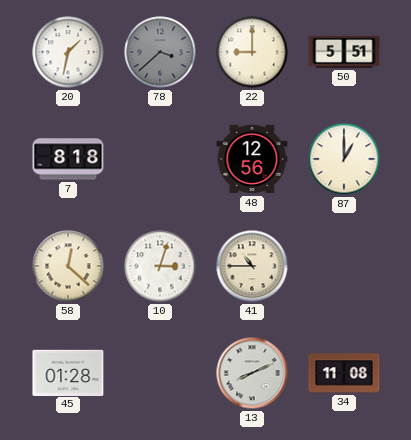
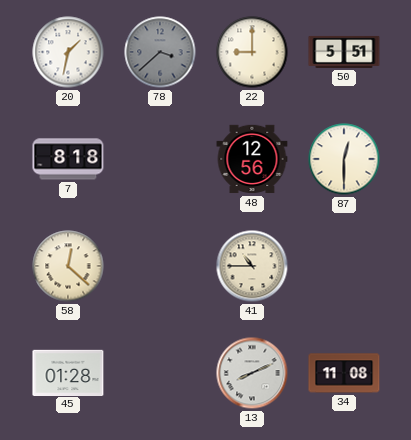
87: 1:00 -> 12:30
10: 3:03 -> none
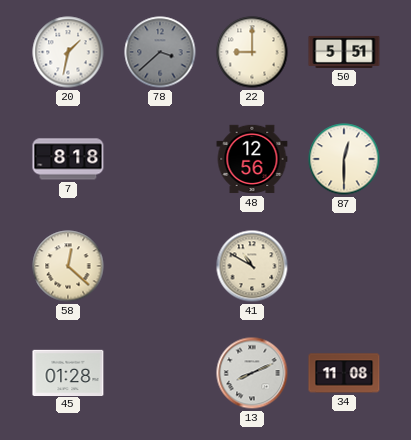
41: 10:45 -> 10:50
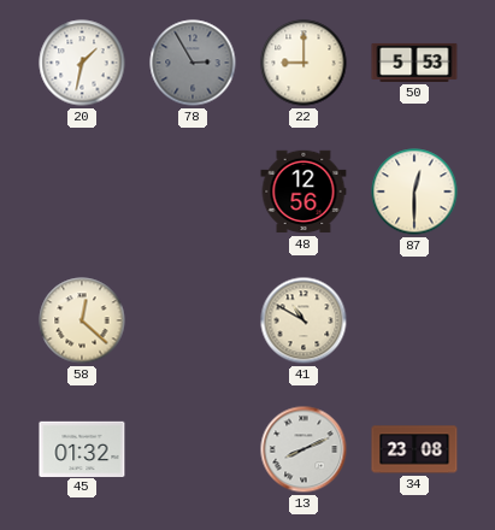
78: 3:38 -> 2:55
50: 5:51 -> 5:53
7: 8:18 -> none
45: 01:28 -> 01:32
34: 11:08 -> 23:08
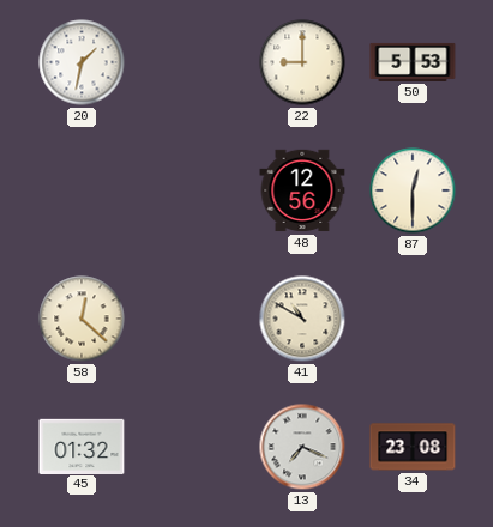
78: 2:55 -> none
13: 8:11 -> 7:19
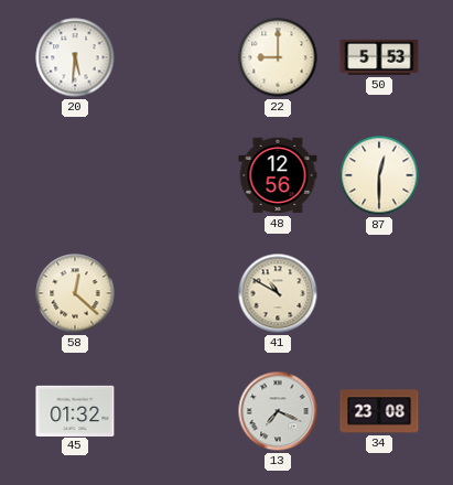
20: 1:32 -> 5:31
